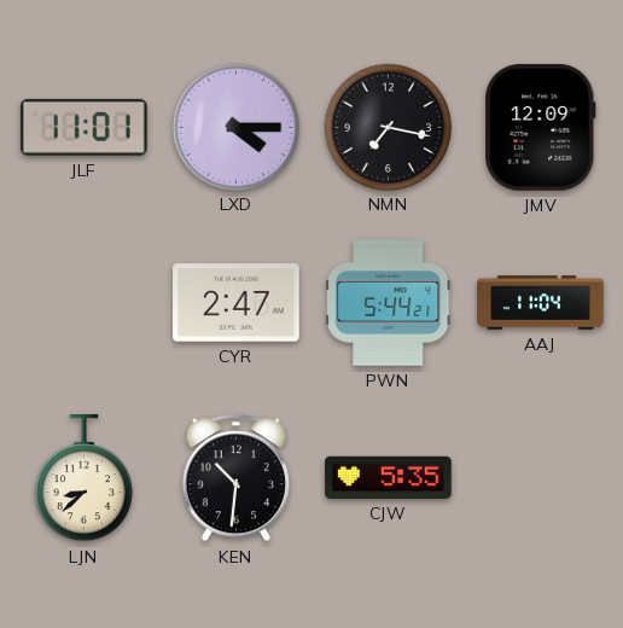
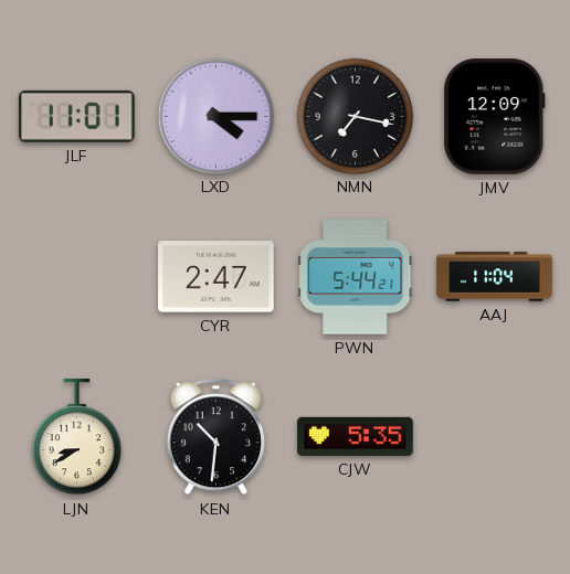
LJN: 8:38 -> 8:40
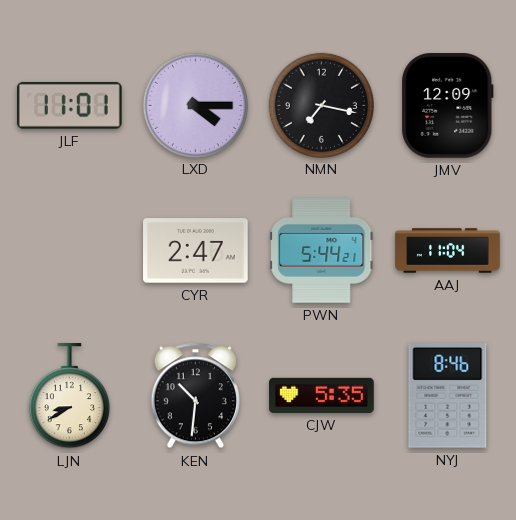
NYJ: none -> 8:46
